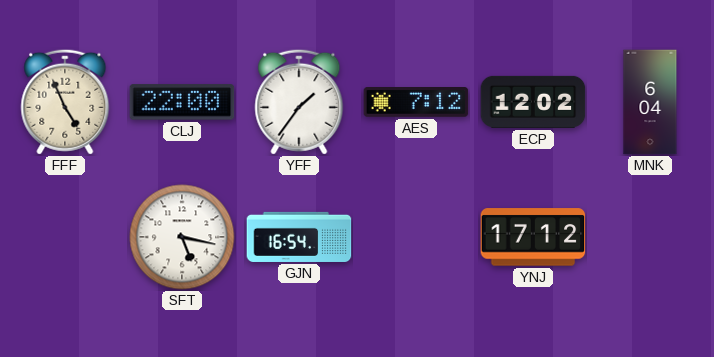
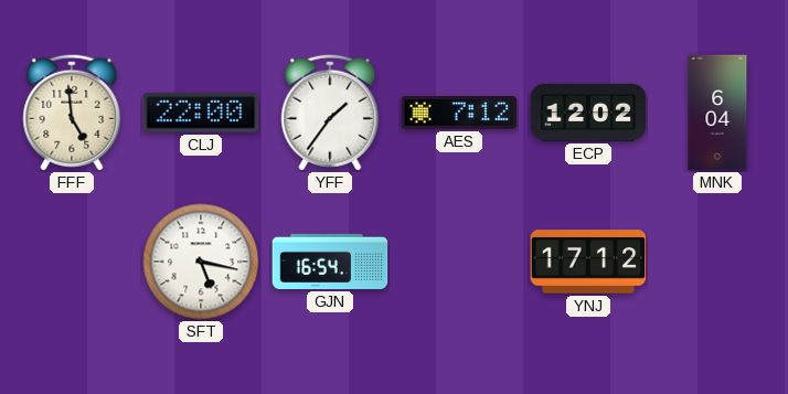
FFF: 4:56 -> 4:59
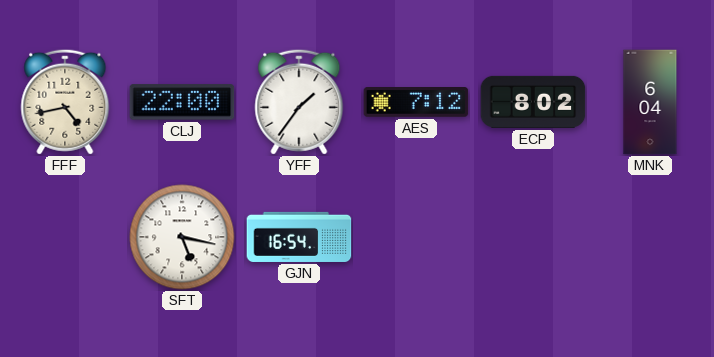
FFF: 4:59 -> 4:43
ECP: 12:02 -> 8:02
YNJ: 17:12 -> none
